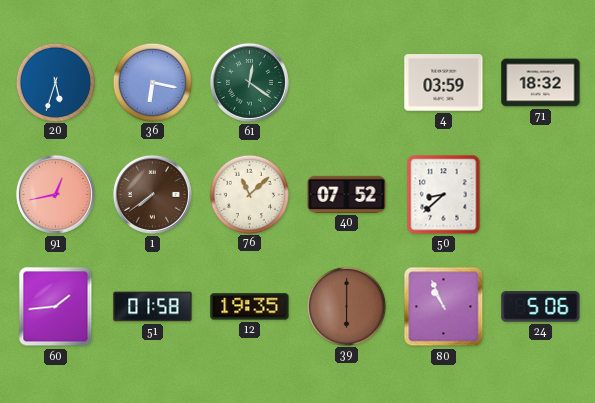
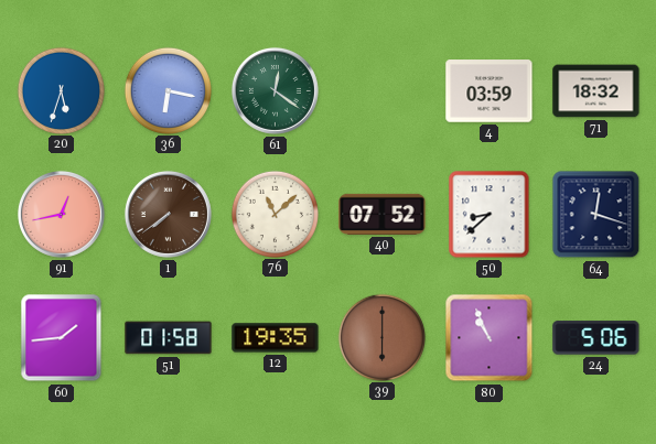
64: none -> 12:18
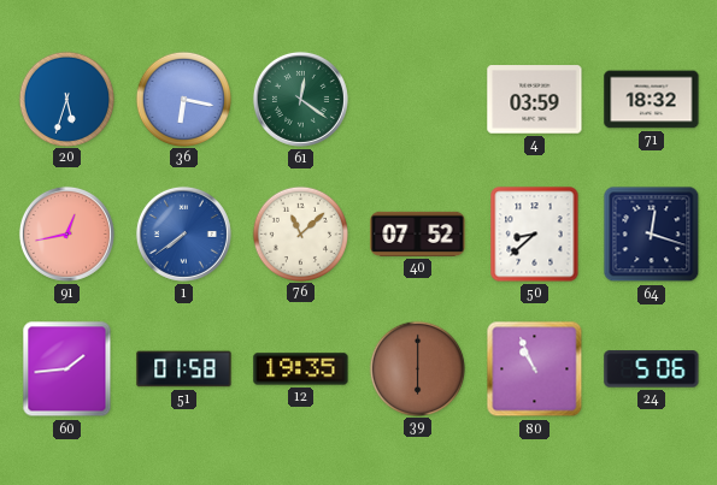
1 dial: brown -> blue
